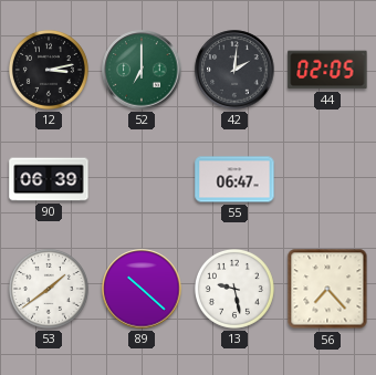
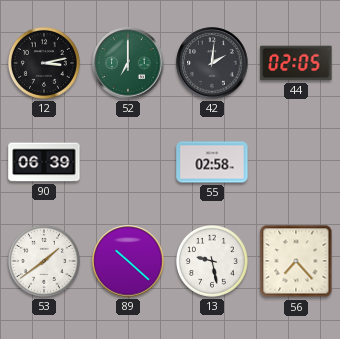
55: 06:47 -> 02:58
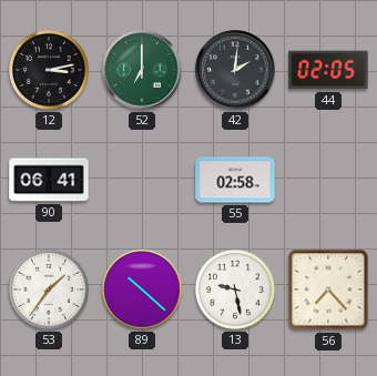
90: 06:39 -> 06:41
53: 1:39 -> 1:36
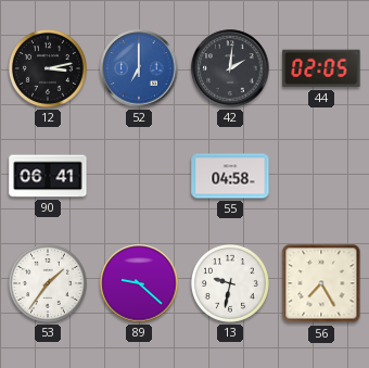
52 dial: green -> blue
55: 02:58 -> 04:58
89: 10:22 -> 9:22
13: 9:28 -> 9:32
56: 7:23 -> 7:25
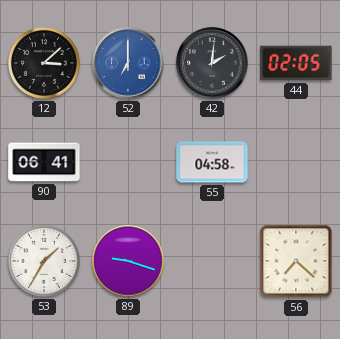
12: 3:13 -> 3:08
53: 1:36 -> 1:35
89: 9:22 -> 9:18
13: 9:32 -> none
56: 7:25 -> 7:22
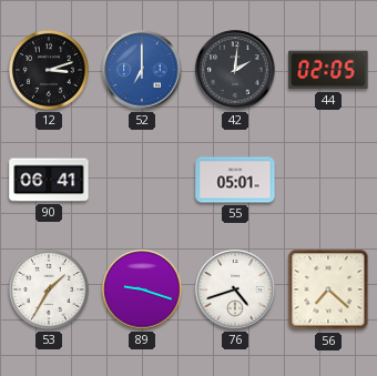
12: 3:08 -> 3:12
55: 04:58 -> 05:01
76: none -> 4:42
